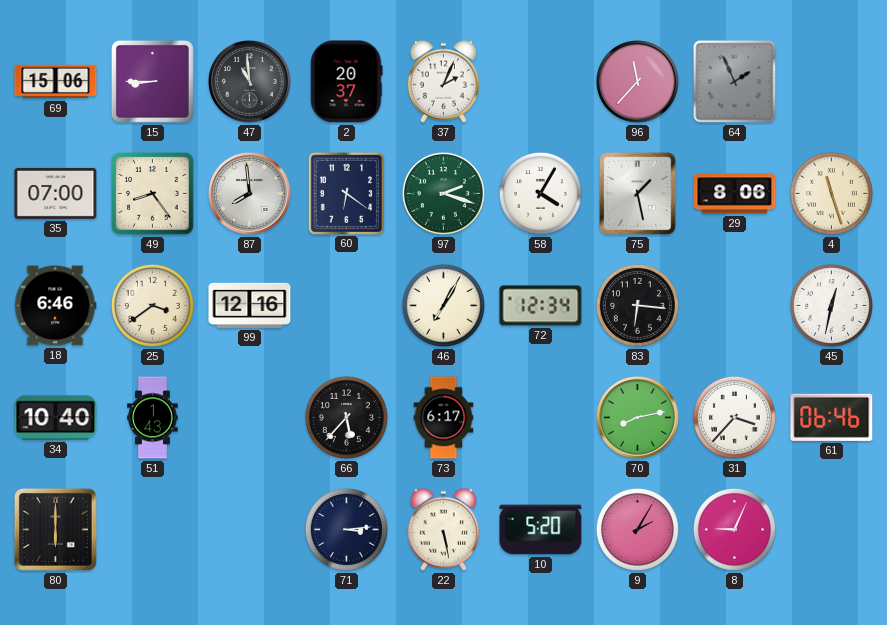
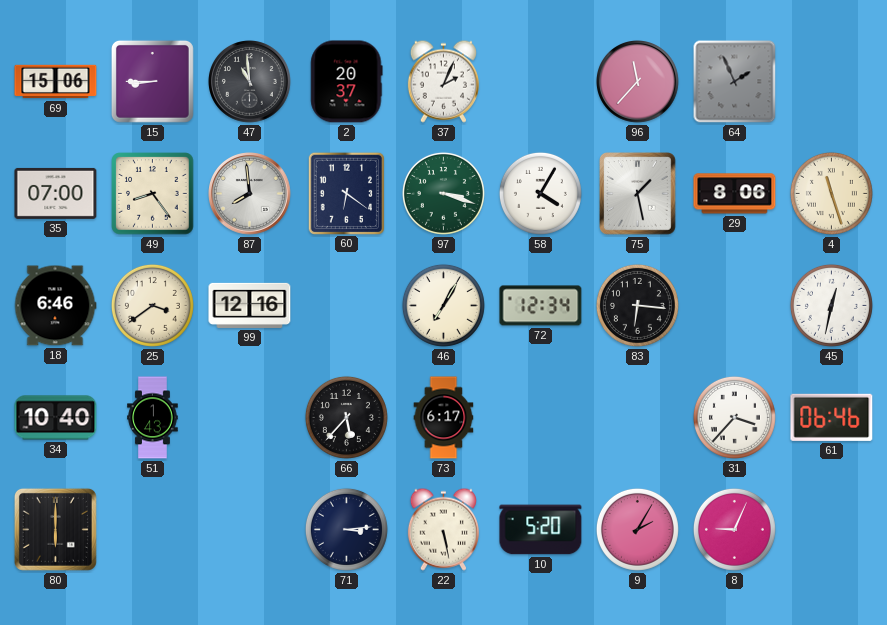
97: 2:18 -> 3:18
70: 8:13 -> none
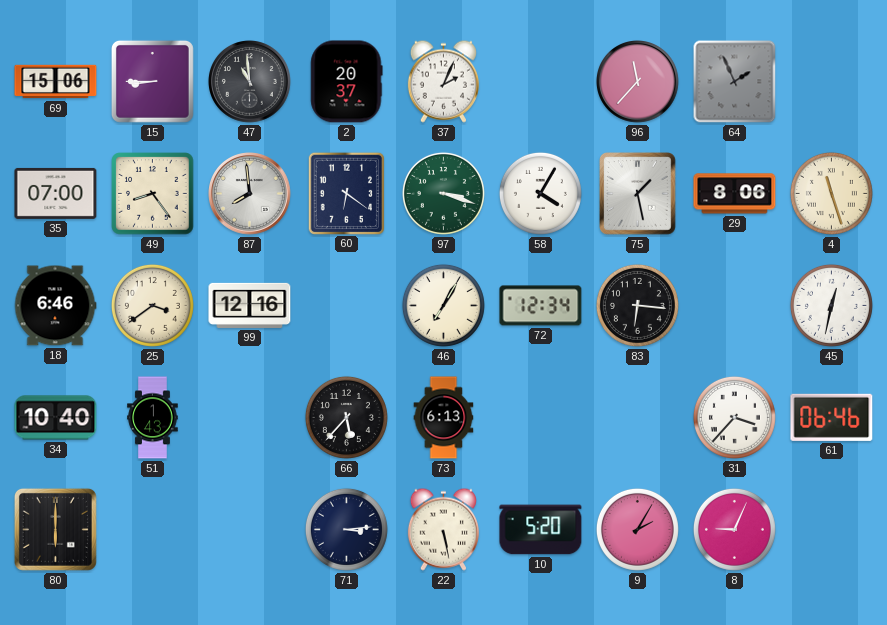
73: 6:17 -> 6:13
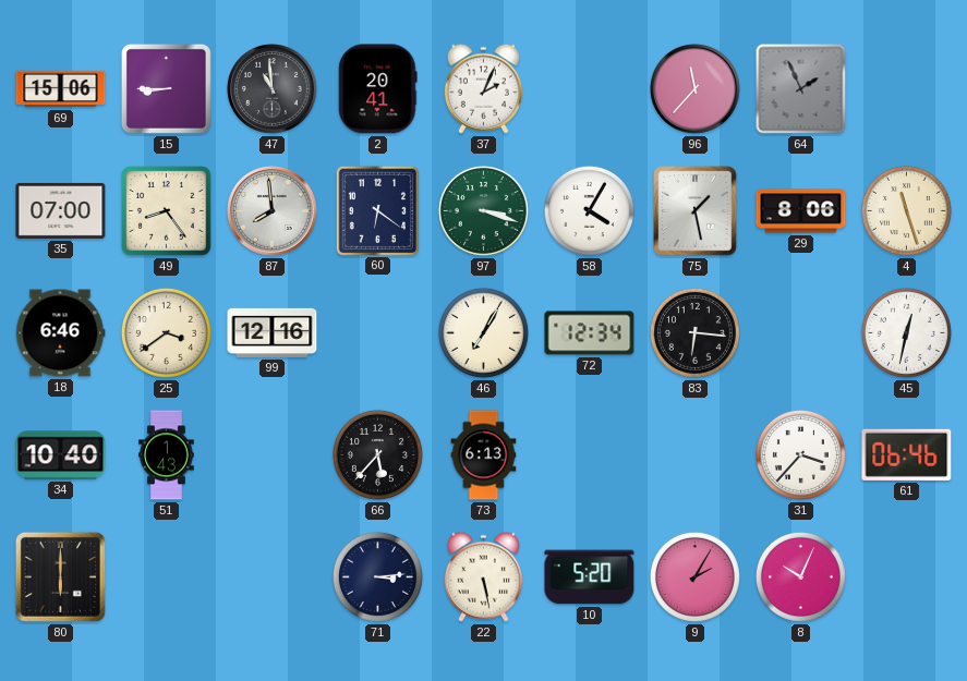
2: 20:37 -> 20:41
8: 9:04 -> 10:04
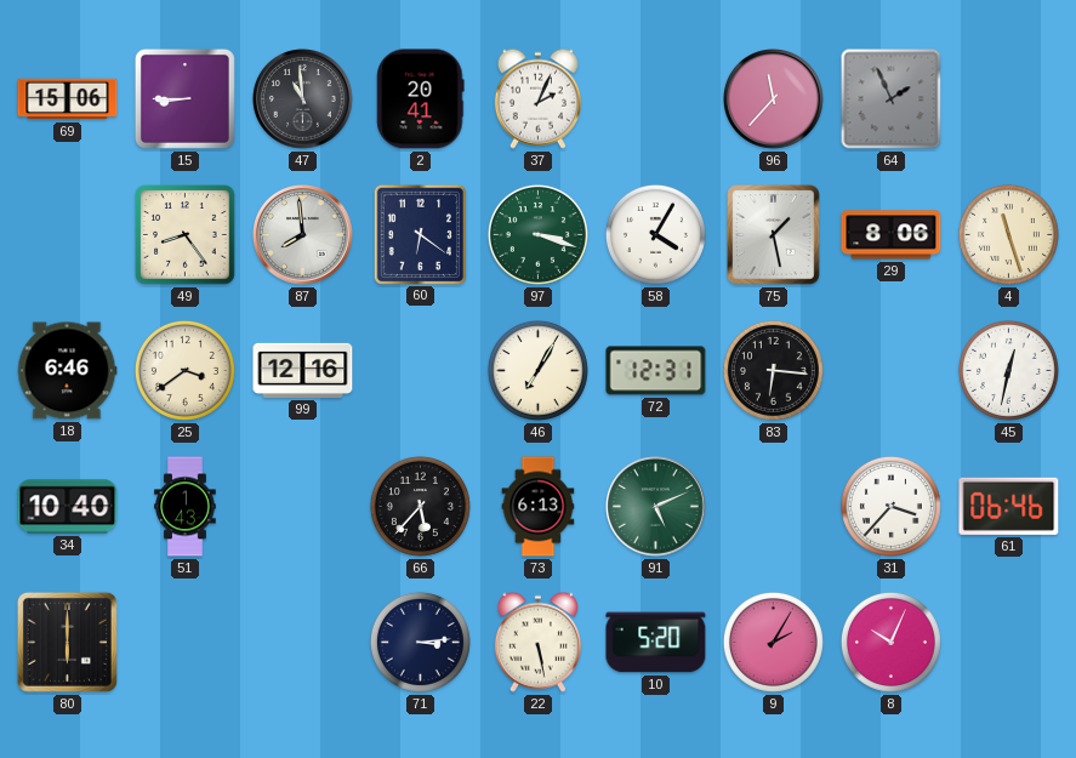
35: 07:00 -> none
72: 12:34 -> 12:31
91: none -> 5:11
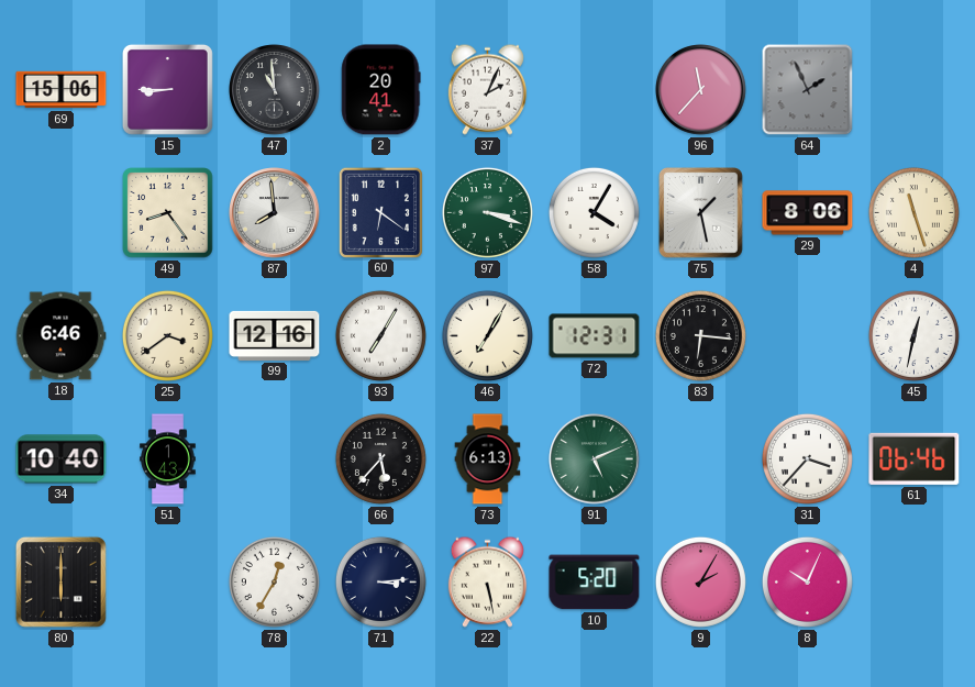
93: none -> 7:05
78: none -> 12:35
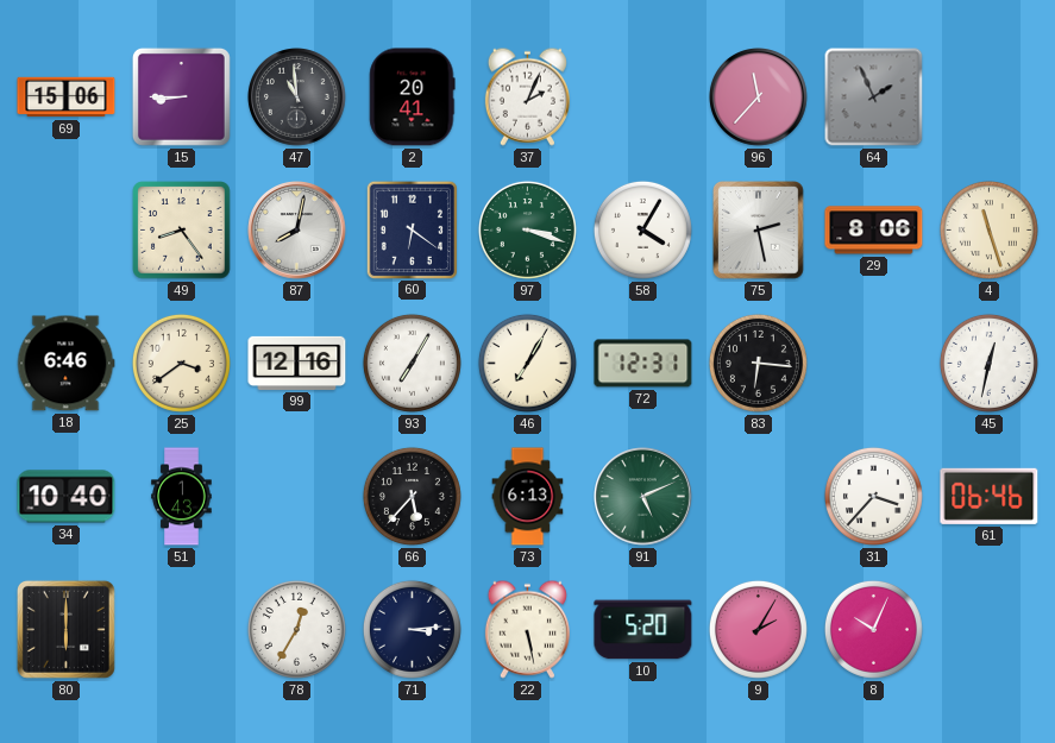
87: 7:59 -> 8:02
75: 1:28 -> 2:28
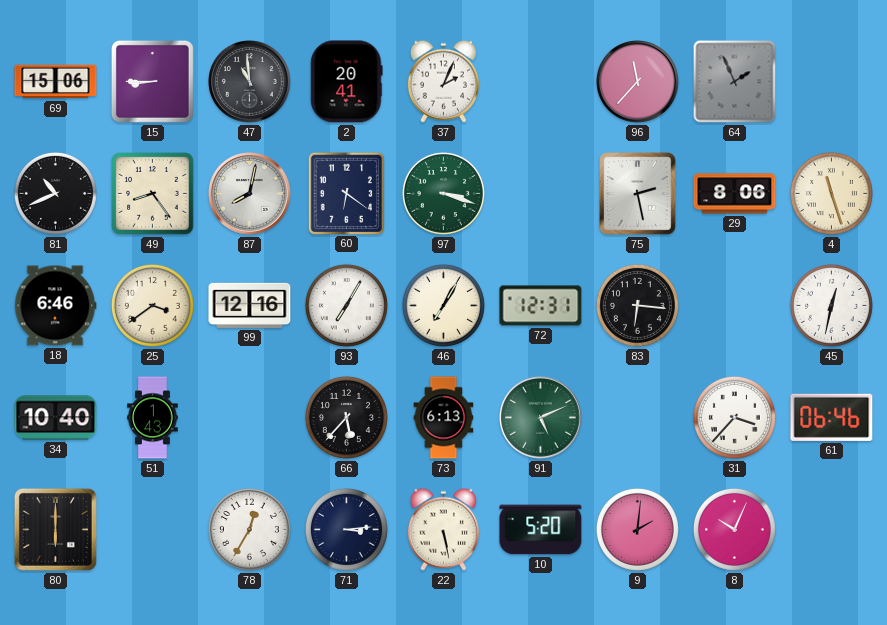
81: none -> 10:41
58: 4:05 -> none
9: 2:05 -> 2:01
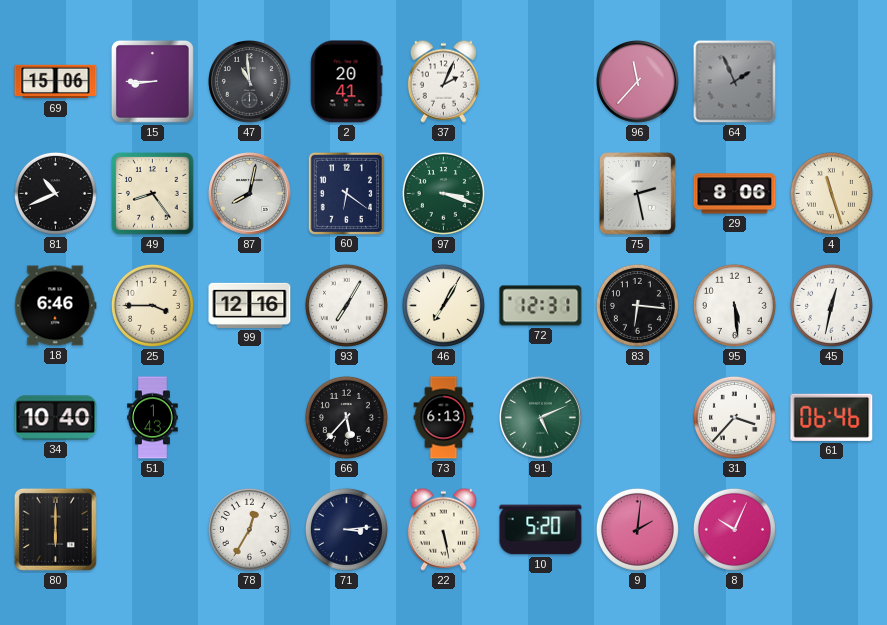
25: 3:39 -> 3:45
95: none -> 5:29
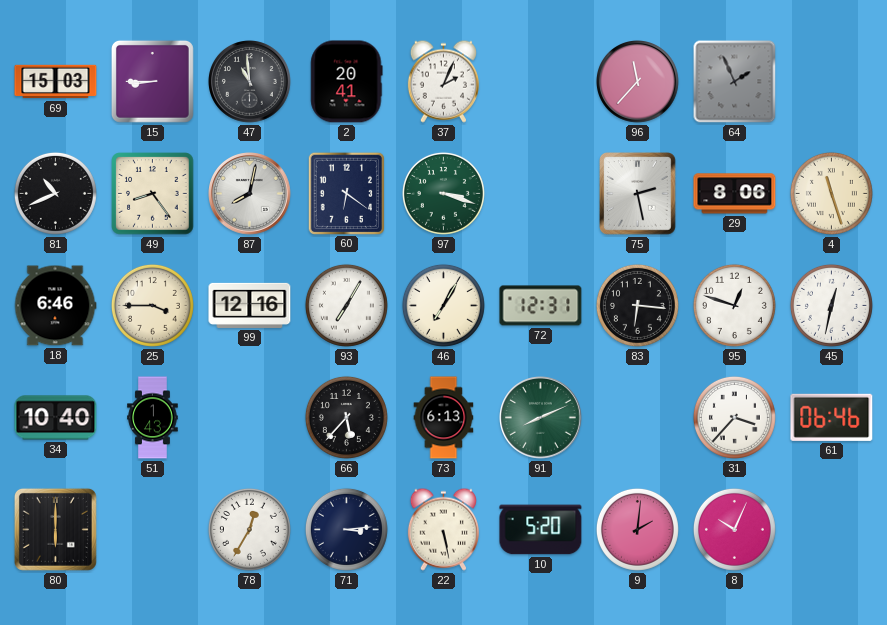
69: 15:06 -> 15:03
95: 5:29 -> 12:48
91: 5:11 -> 8:11
